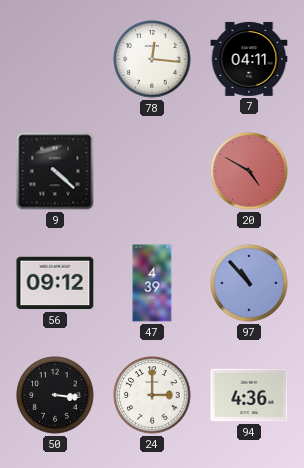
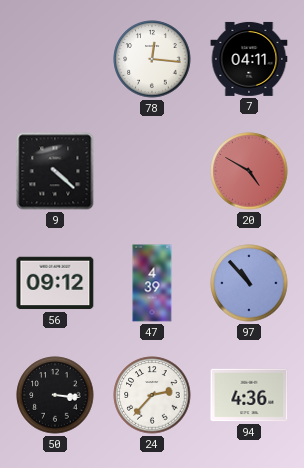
24: 3:00 -> 2:37
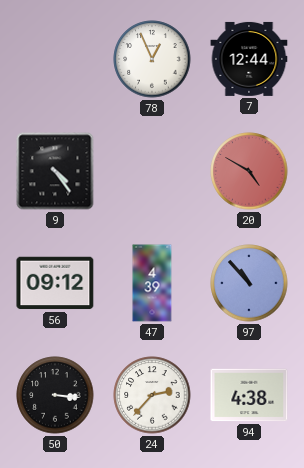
78: 12:16 -> 12:56
7: 04:11 -> 12:44
9: 4:22 -> 4:24
94: 4:36 -> 4:38
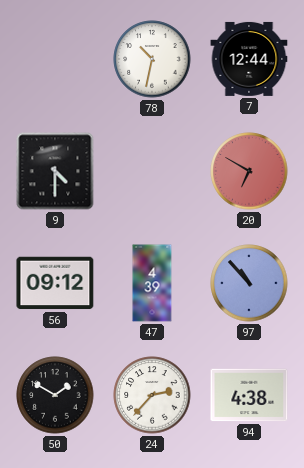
78: 12:56 -> 10:32
9: 4:24 -> 4:30
20: 4:50 -> 6:50
50: 3:16 -> 1:50
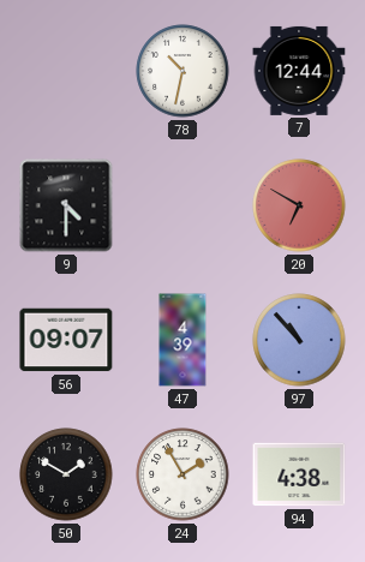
56: 09:12 -> 09:07
24: 2:37 -> 1:55
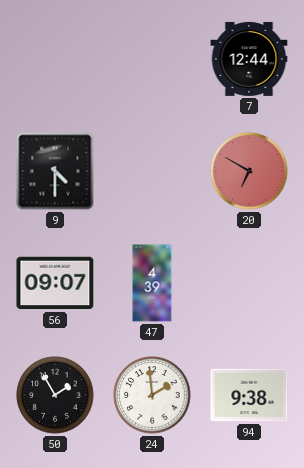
78: 10:32 -> none
97: 10:53 -> none
50: 1:50 -> 1:55
24: 1:55 -> 1:59
94: 4:38 -> 9:38
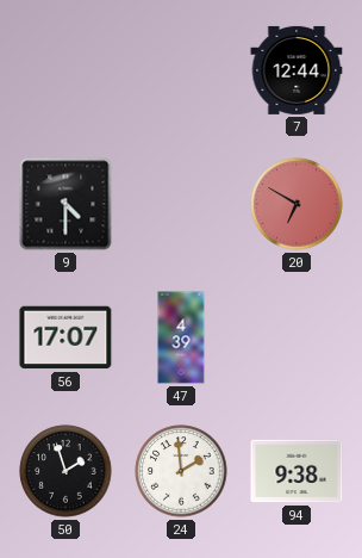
56: 09:07 -> 17:07
50: 1:55 -> 1:57
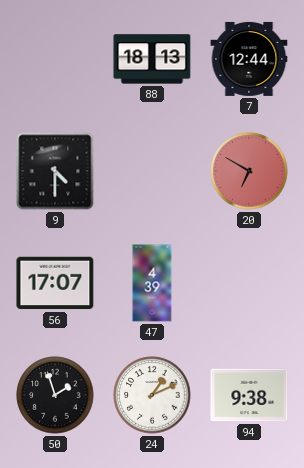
88: none -> 18:13
24: 1:59 -> 1:11
